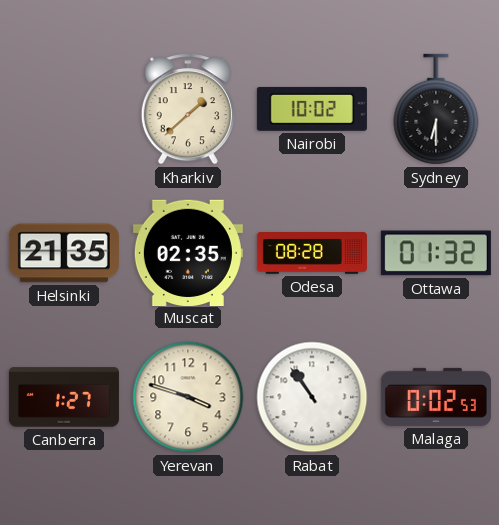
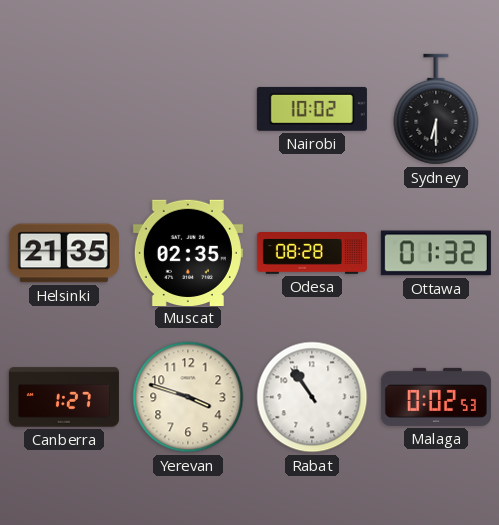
Kharkiv: 1:38 -> none
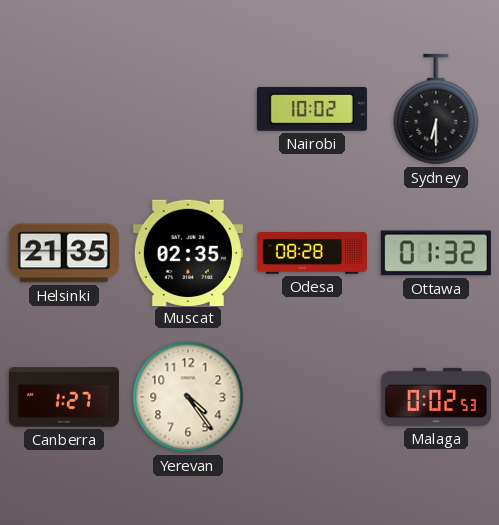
Yerevan: 3:48 -> 4:24
Rabat: 10:54 -> none
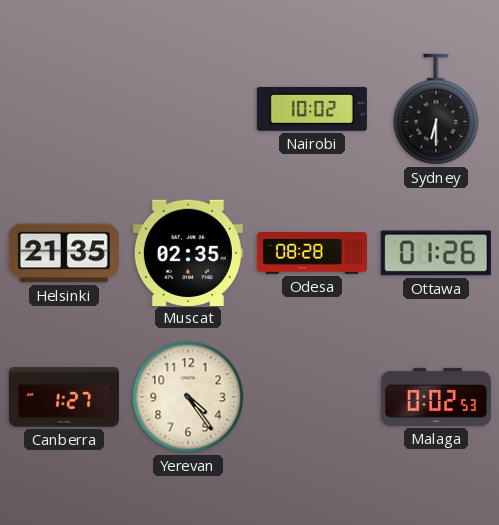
Ottawa: 01:32 -> 01:26
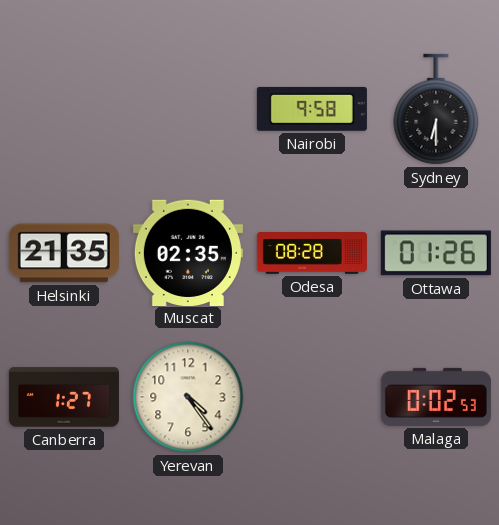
Nairobi: 10:02 -> 9:58
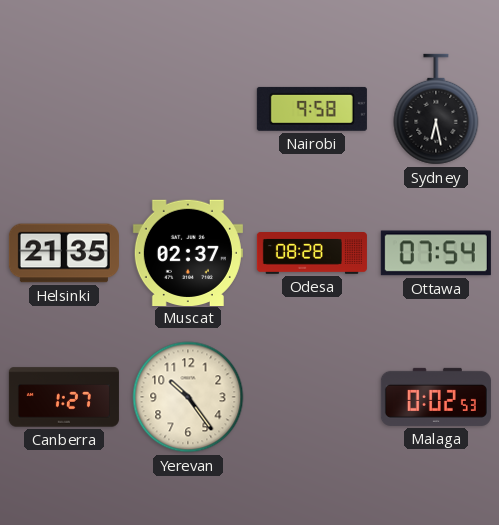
Sydney: 6:30 -> 6:28
Muscat: 02:35 -> 02:37
Ottawa: 01:26 -> 07:54
Yerevan: 4:24 -> 10:24
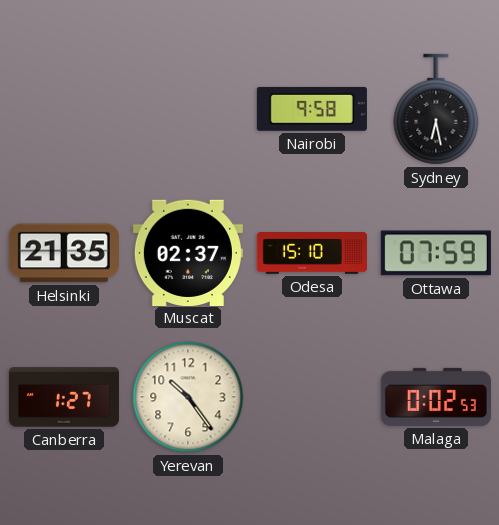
Odesa: 08:28 -> 15:10
Ottawa: 07:54 -> 07:59
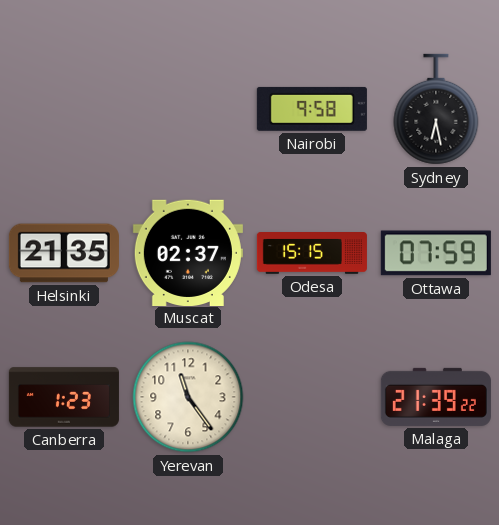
Odesa: 15:10 -> 15:15
Canberra: 1:27 -> 1:23
Yerevan: 10:24 -> 11:24
Malaga: 0:02 -> 21:39
